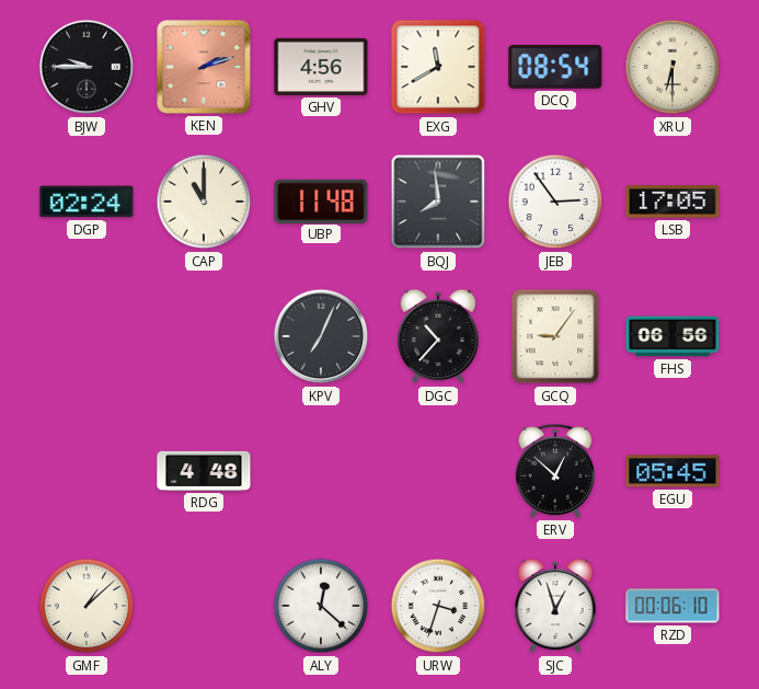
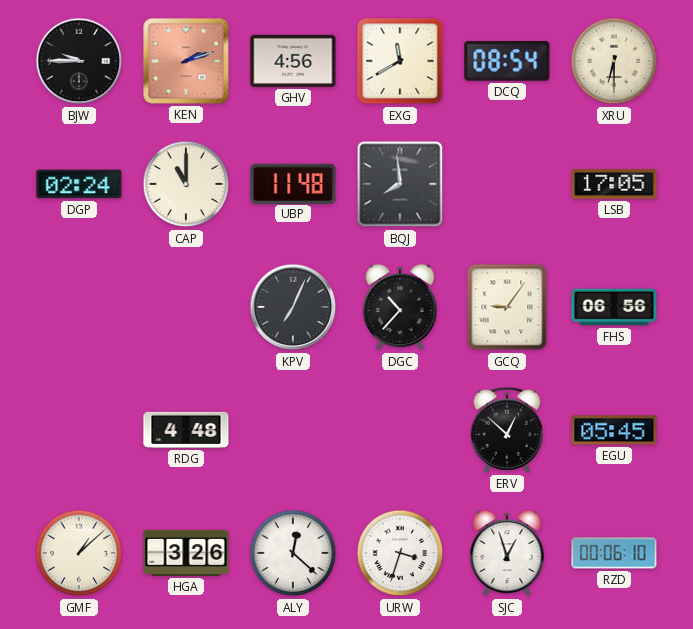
JEB: 2:54 -> none
HGA: none -> 3:26
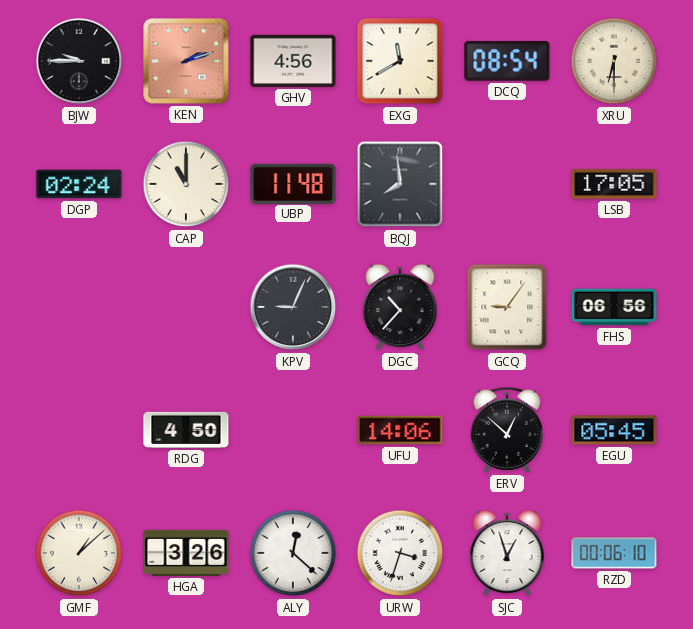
KPV: 7:04 -> 9:04
RDG: 4:48 -> 4:50
UFU: none -> 14:06
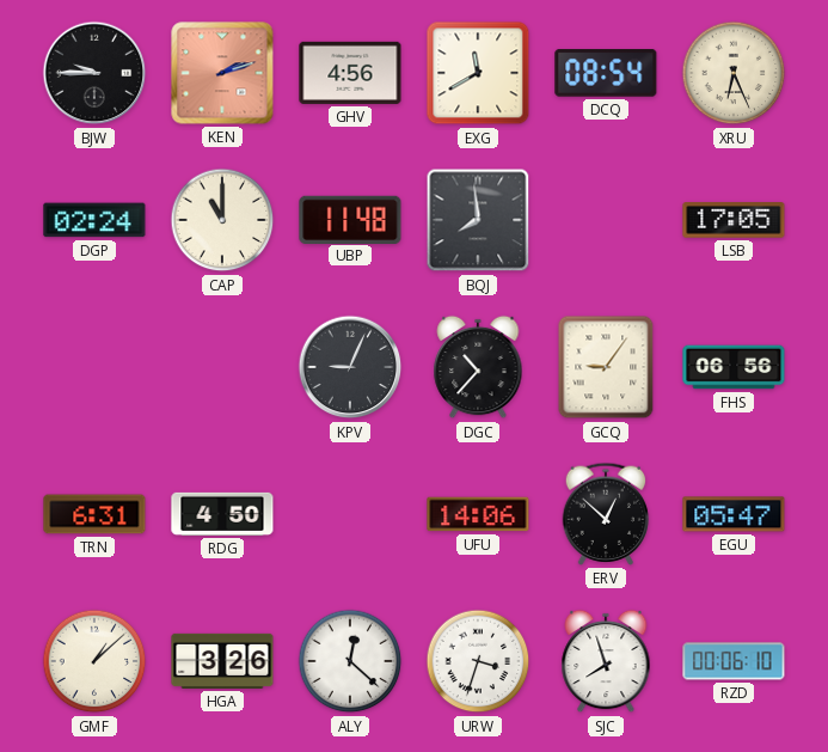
XRU: 6:30 -> 6:26
TRN: none -> 6:31
EGU: 05:45 -> 05:47
SJC: 12:57 -> 7:57
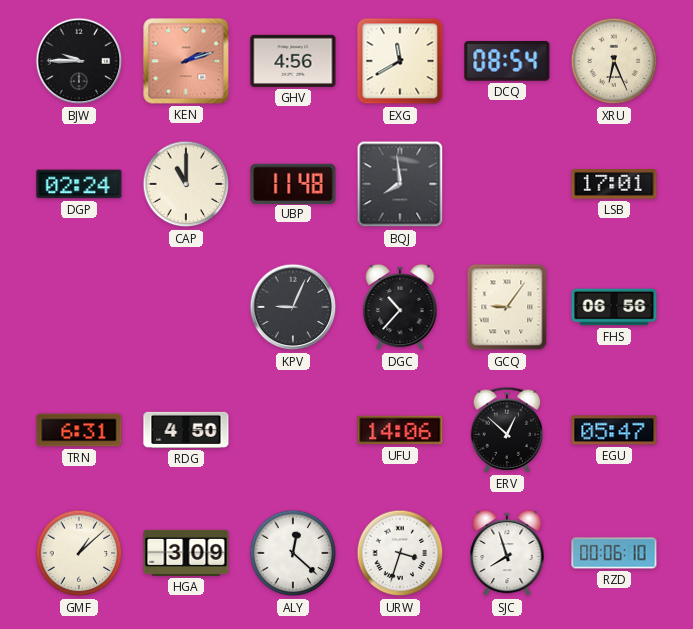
LSB: 17:05 -> 17:01
HGA: 3:26 -> 3:09
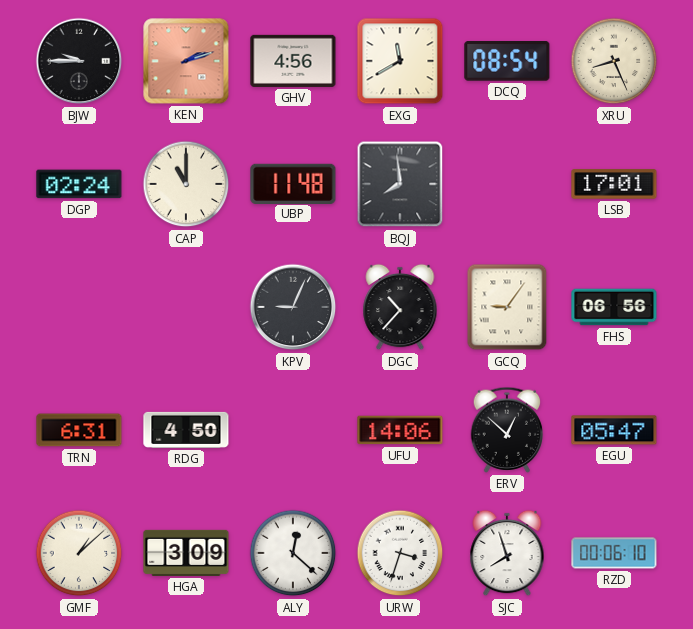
XRU: 6:26 -> 8:26
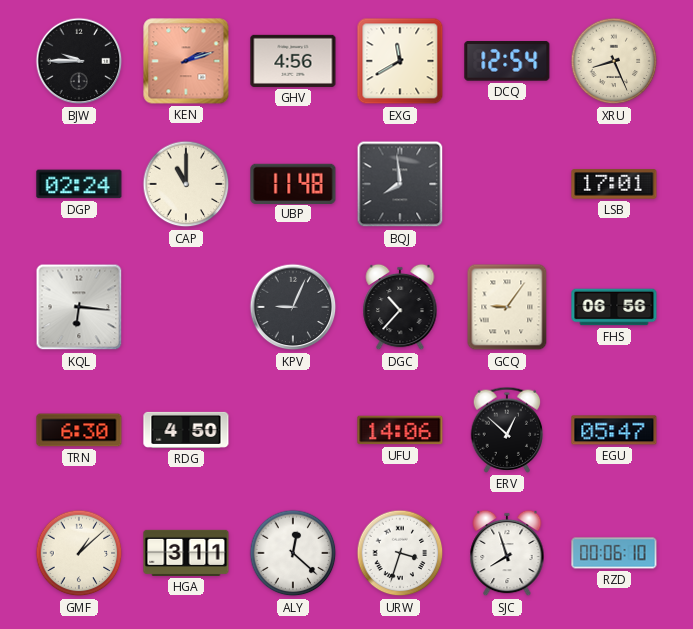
DCQ: 08:54 -> 12:54
KQL: none -> 6:16
TRN: 6:31 -> 6:30
HGA: 3:09 -> 3:11
